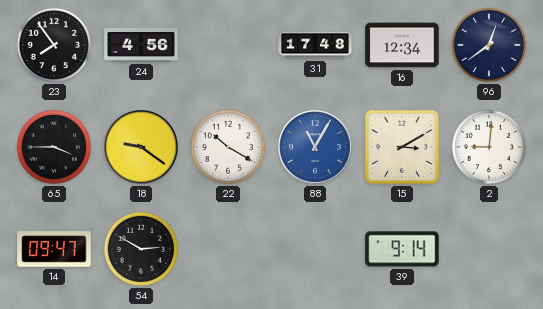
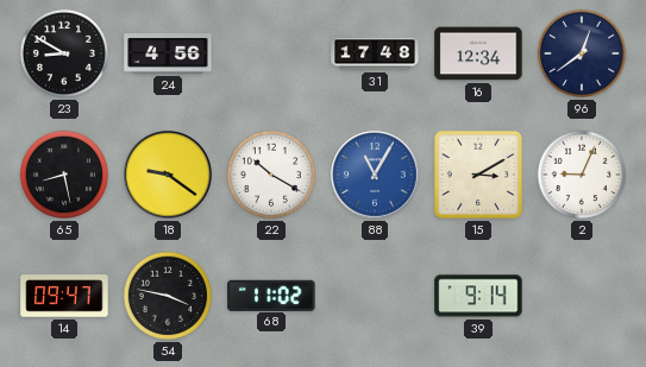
23: 7:54 -> 8:50
65: 3:45 -> 8:28
2: 9:01 -> 9:04
54: 2:50 -> 3:47
68: none -> 11:02
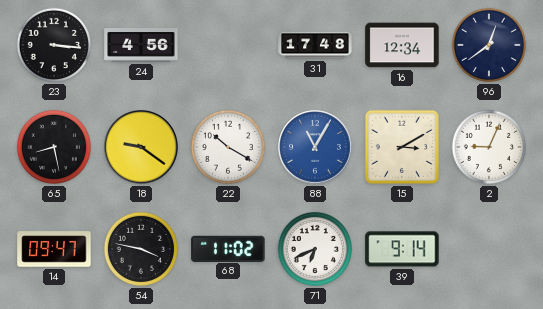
23: 8:50 -> 3:16
71: none -> 6:41
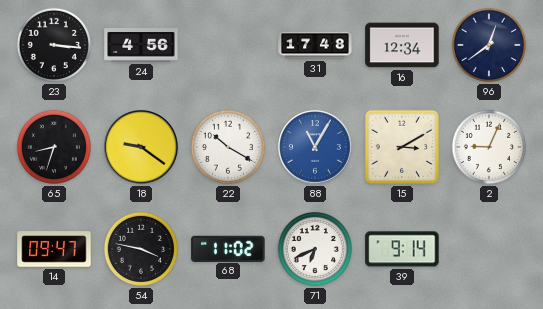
65: 8:28 -> 8:33
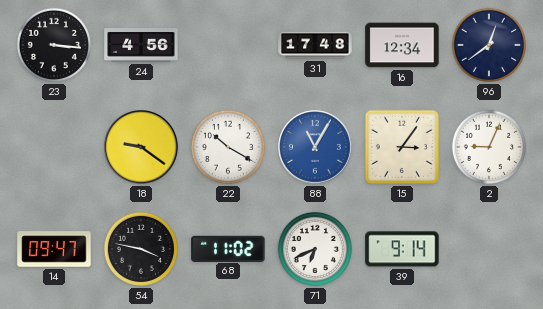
65: 8:33 -> none
15: 3:10 -> 3:06
